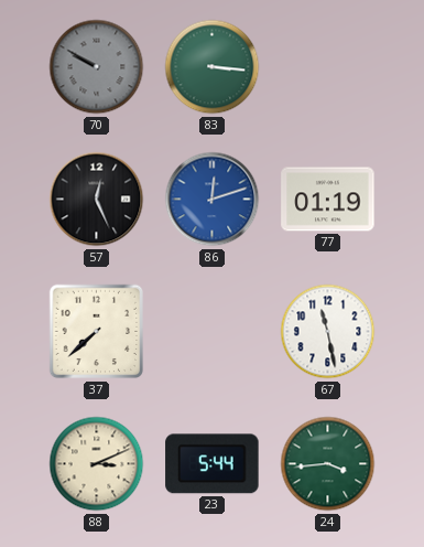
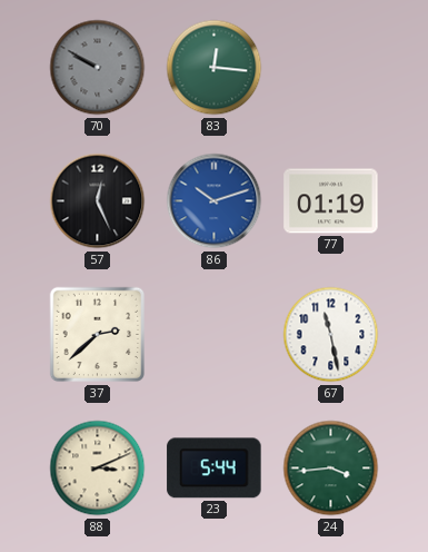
83: 3:16 -> 12:16
86: 12:12 -> 10:12
37: 7:38 -> 2:38
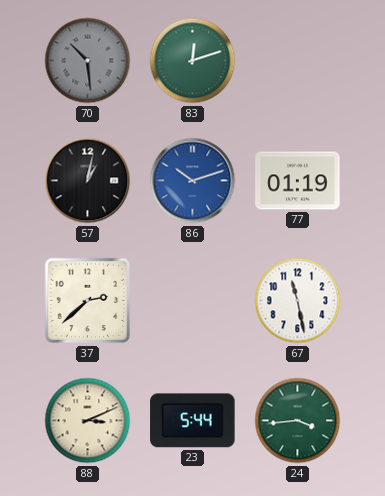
70: 9:50 -> 10:29
83: 12:16 -> 12:12
57: 12:26 -> 1:02
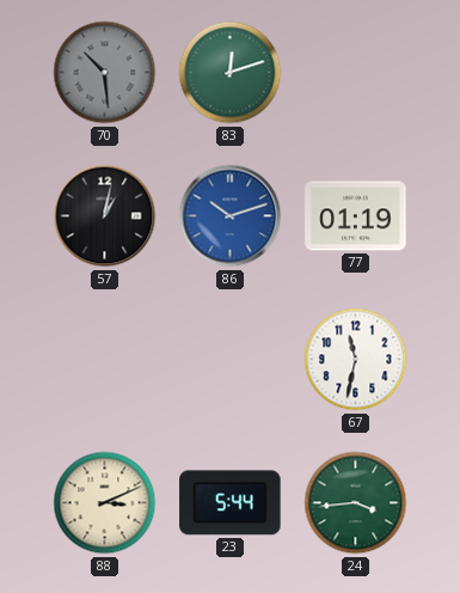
37: 2:38 -> none
67: 11:28 -> 11:32
